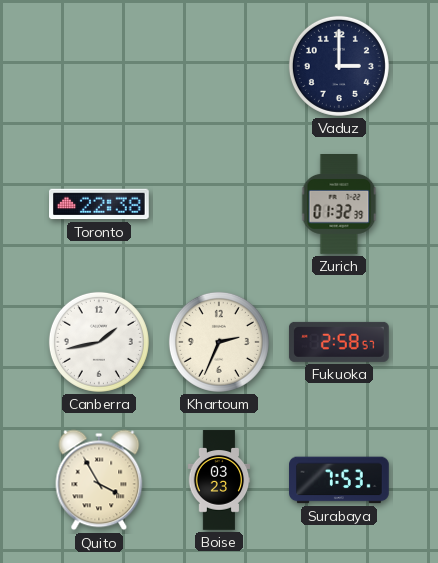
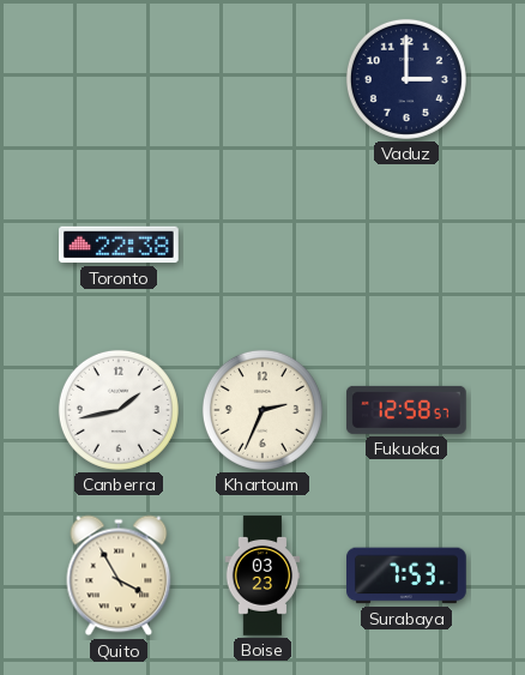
Zurich: 01:32 -> none
Fukuoka: 2:58 -> 12:58
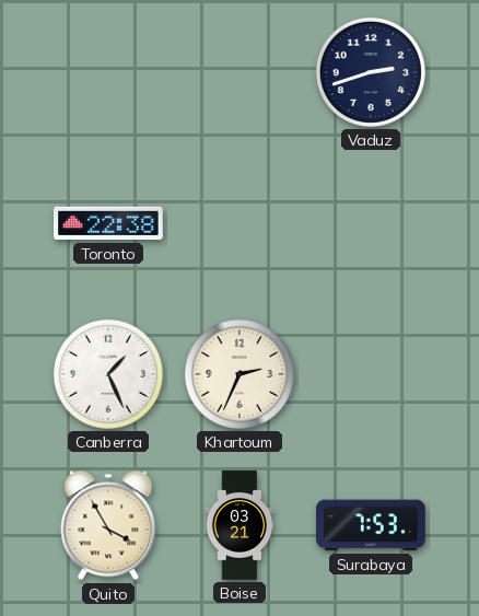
Vaduz: 3:00 -> 2:42
Canberra: 1:43 -> 1:26
Fukuoka: 12:58 -> none
Boise: 03:23 -> 03:21
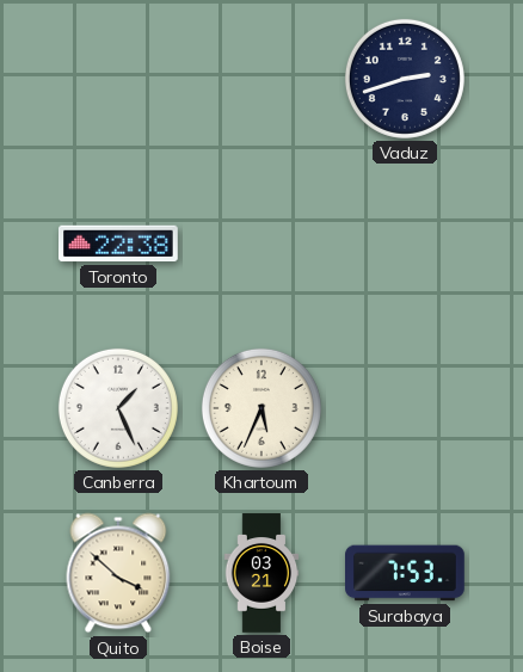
Khartoum: 2:34 -> 5:34
Quito: 3:55 -> 3:52
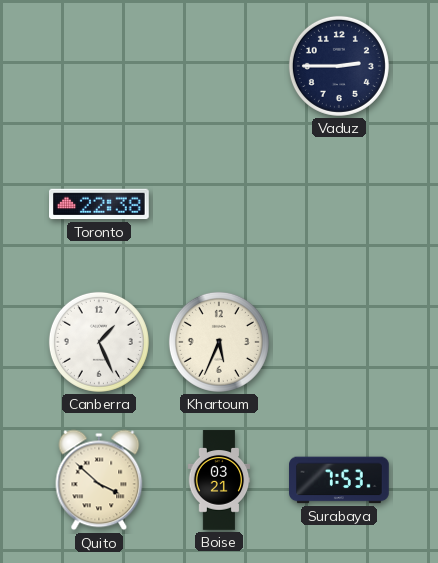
Vaduz: 2:42 -> 2:45
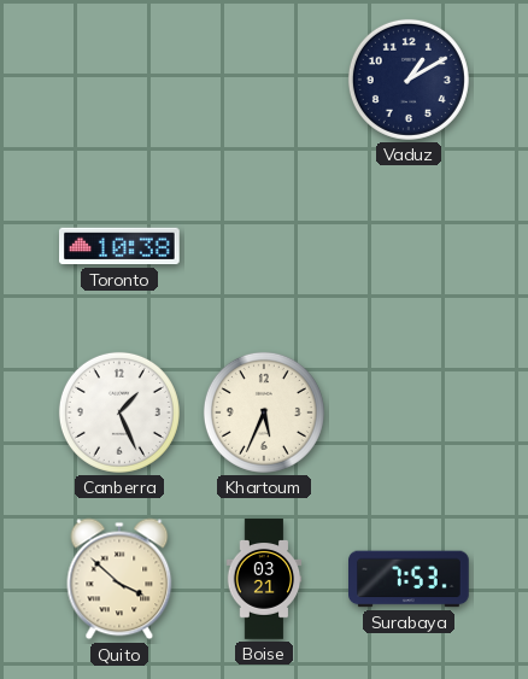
Vaduz: 2:45 -> 1:10
Toronto: 22:38 -> 10:38
